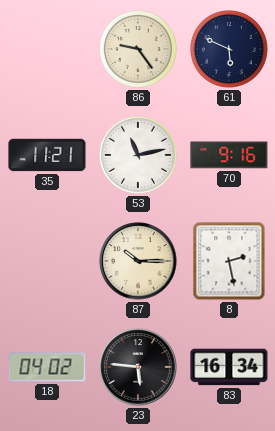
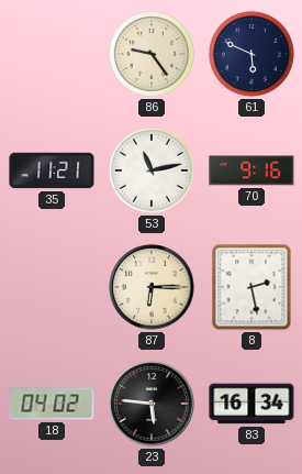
87: 10:15 -> 6:15
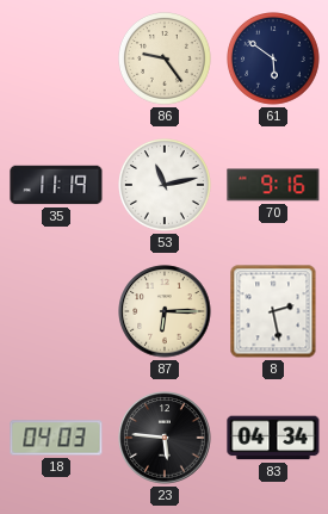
61: 5:49 -> 5:51
35: 11:21 -> 11:19
18: 04:02 -> 04:03
83: 16:34 -> 04:34
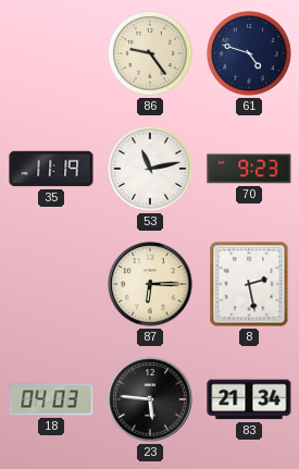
61: 5:51 -> 4:48
70: 9:16 -> 9:23
83: 04:34 -> 21:34
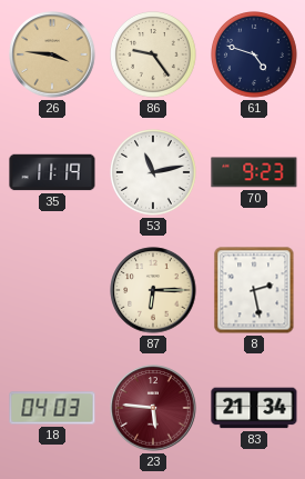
26: none -> 3:46
23 dial: black -> burgundy
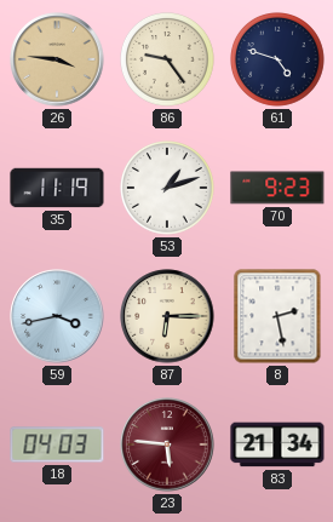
53: 11:13 -> 1:12
59: none -> 3:43
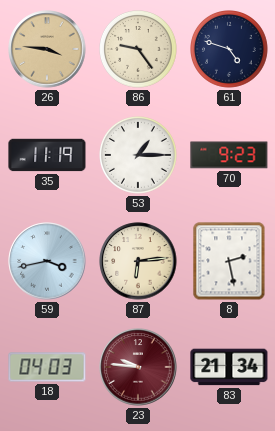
53: 1:12 -> 1:15
87: 6:15 -> 6:14
23: 5:46 -> 9:46
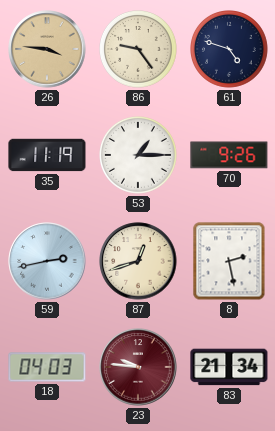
70: 9:23 -> 9:26
59: 3:43 -> 2:43
87: 6:14 -> 12:42
